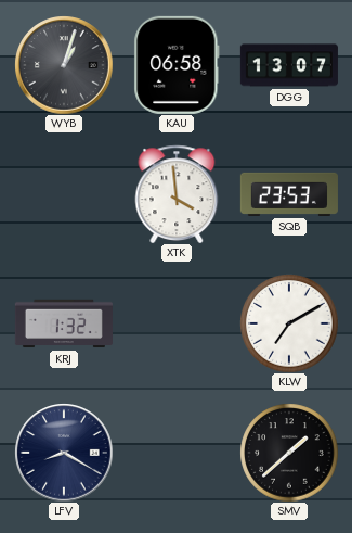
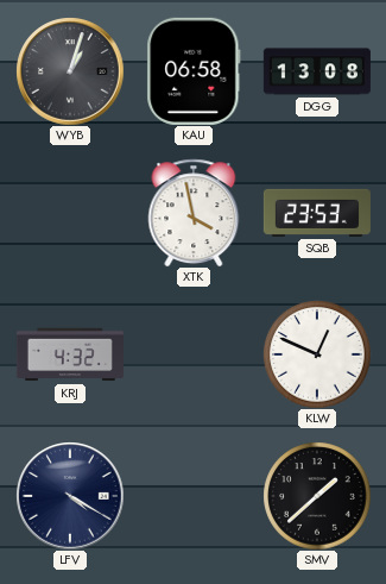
DGG: 13:07 -> 13:08
XTK: 3:59 -> 3:58
KRJ: 1:32 -> 4:32
KLW: 7:10 -> 12:49
LFV: 8:20 -> 4:20
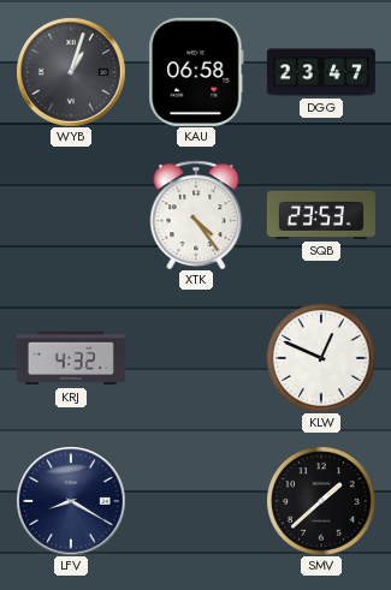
DGG: 13:08 -> 23:47
XTK: 3:58 -> 4:24
LFV: 4:20 -> 8:20
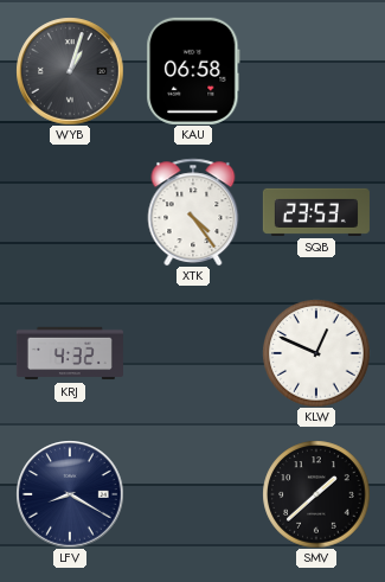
DGG: 23:47 -> none
